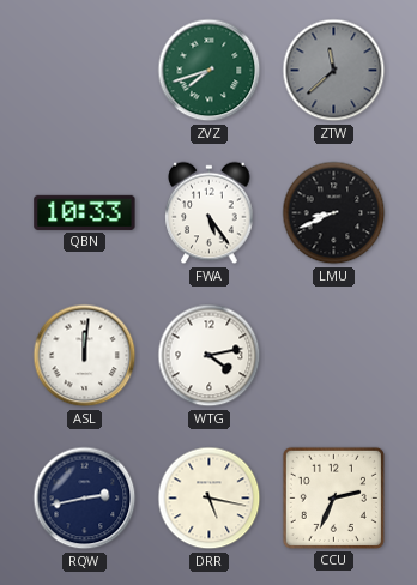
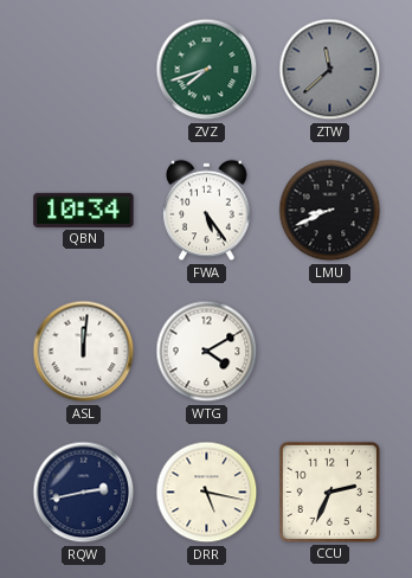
QBN: 10:33 -> 10:34
WTG: 4:13 -> 4:10
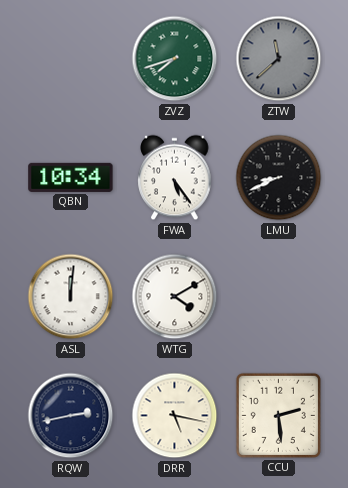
CCU: 2:34 -> 2:29
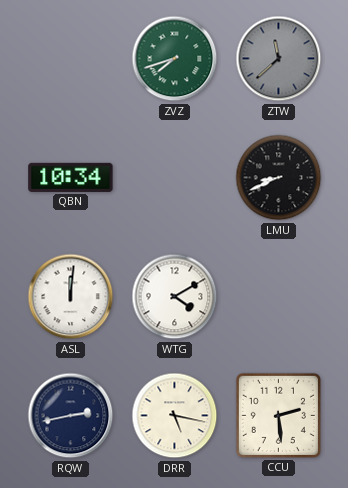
FWA: 5:24 -> none
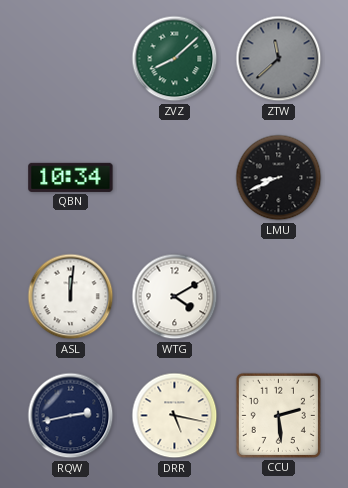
ZVZ: 7:42 -> 8:08
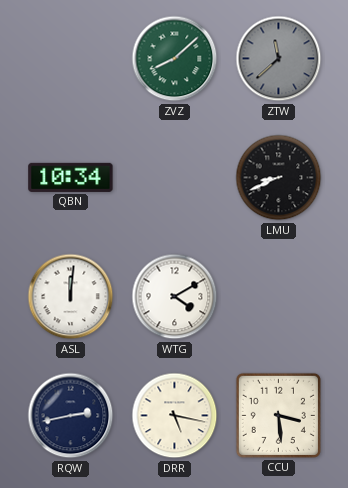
CCU: 2:29 -> 3:29
